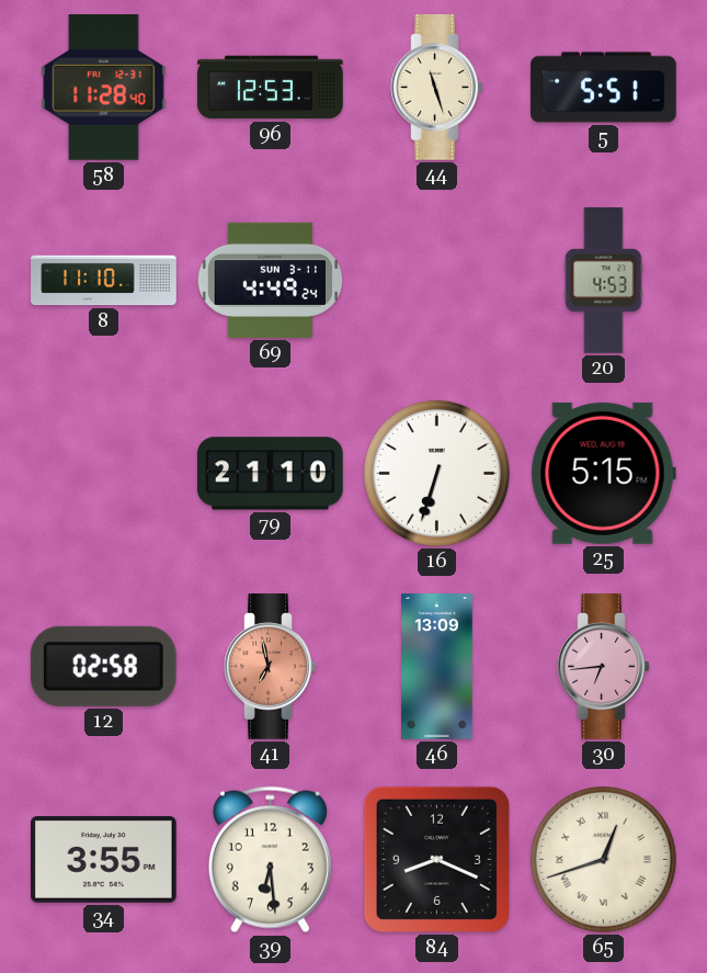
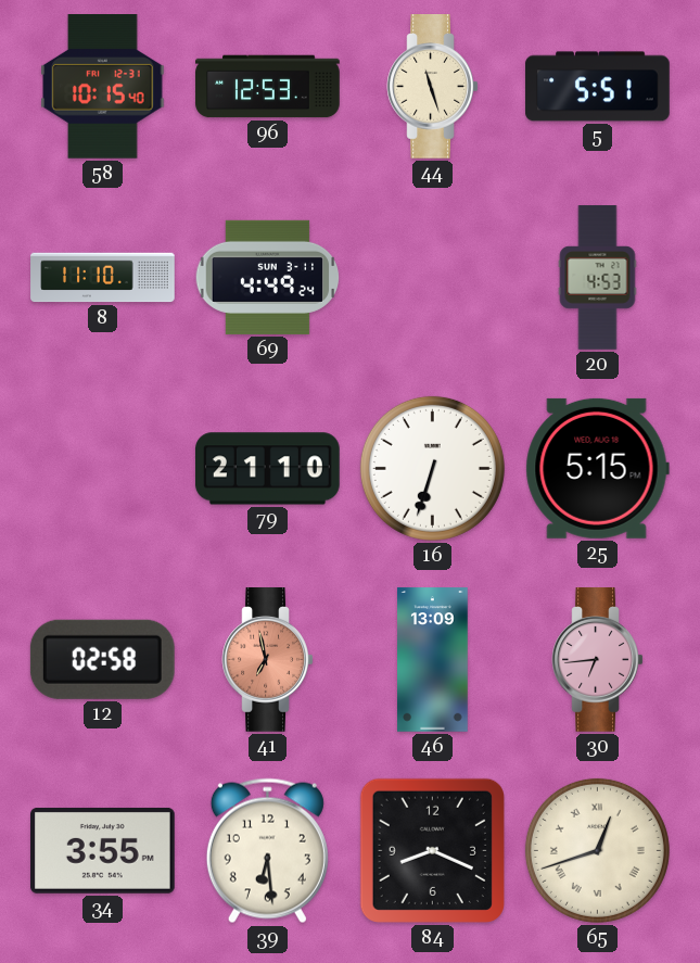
58: 11:28 -> 10:15
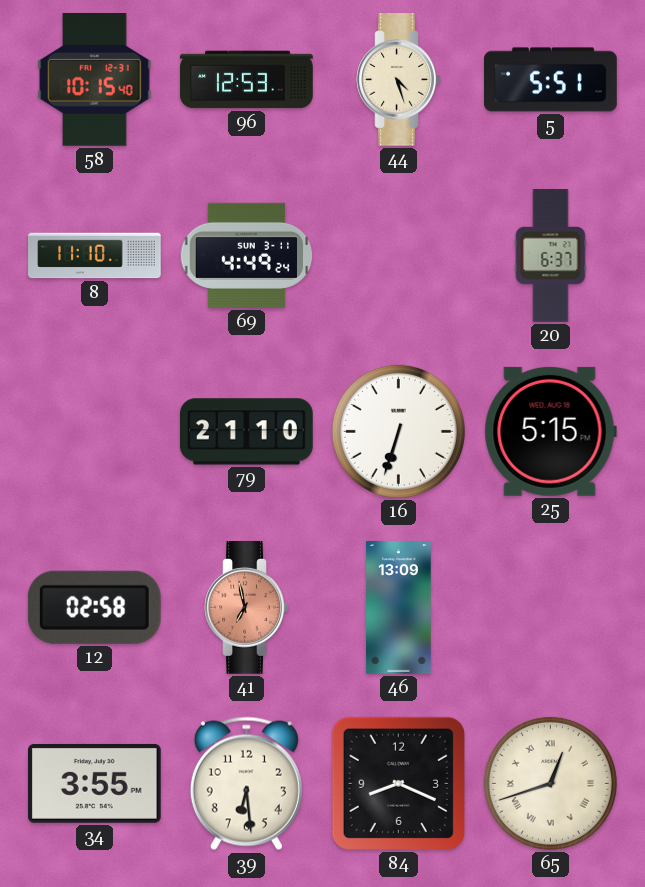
44: 11:27 -> 4:27
20: 4:53 -> 6:37
30: 6:44 -> none
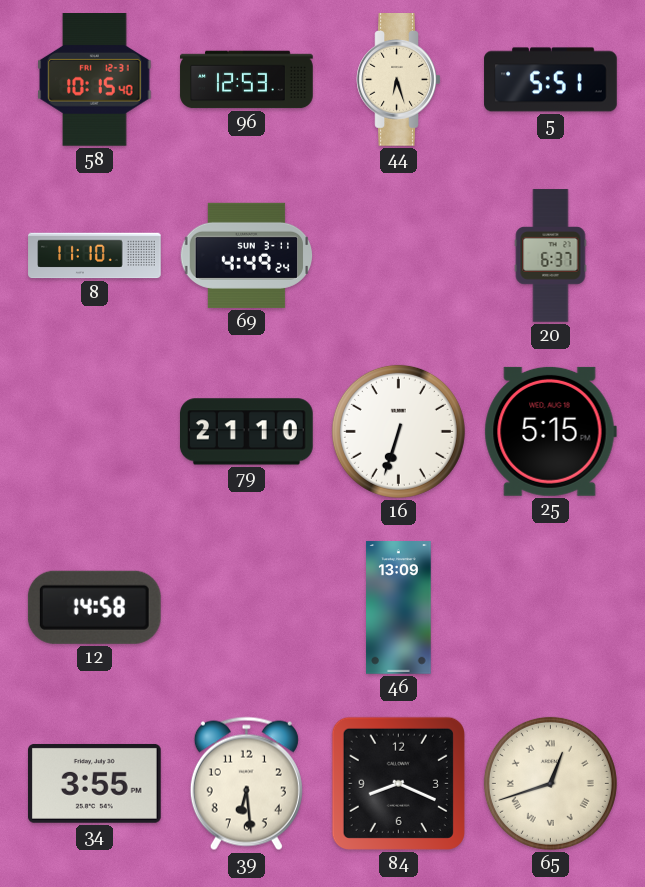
44: 4:27 -> 6:27
12: 02:58 -> 14:58
41: 6:58 -> none
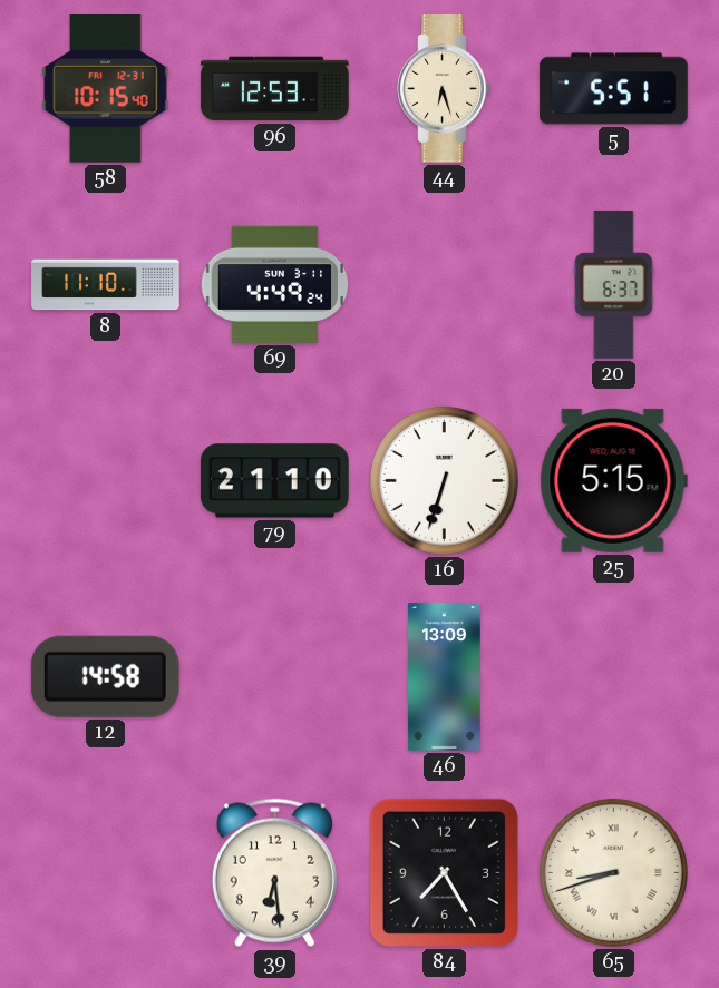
34: 3:55 -> none
84: 8:19 -> 7:25
65: 12:42 -> 8:42
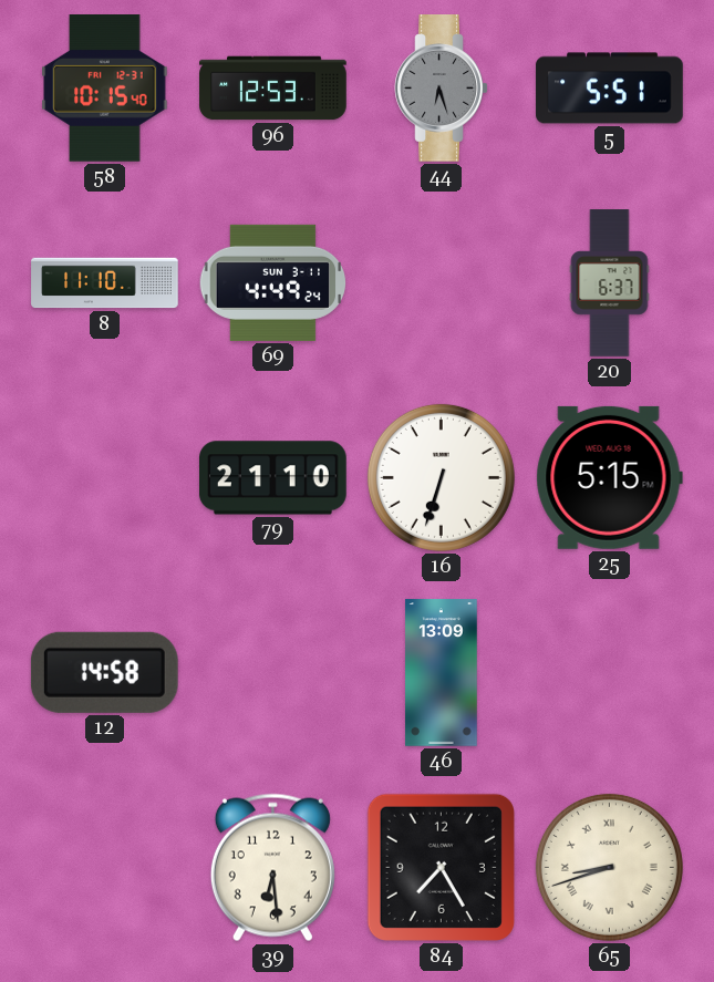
44 dial: cream -> grey
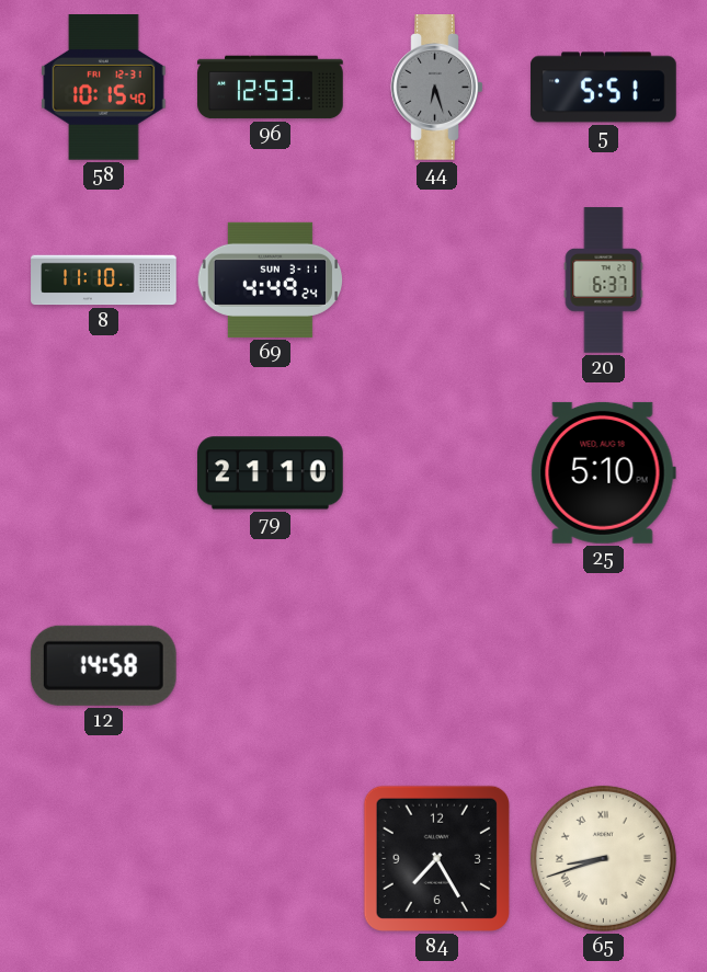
16: 6:33 -> none
25: 5:15 -> 5:10
46: 13:09 -> none
39: 6:29 -> none
